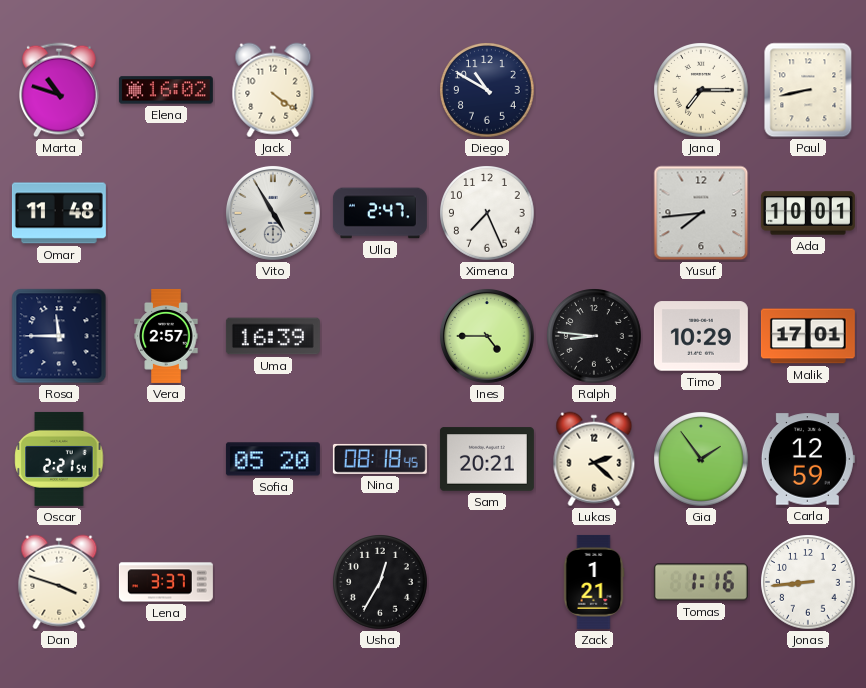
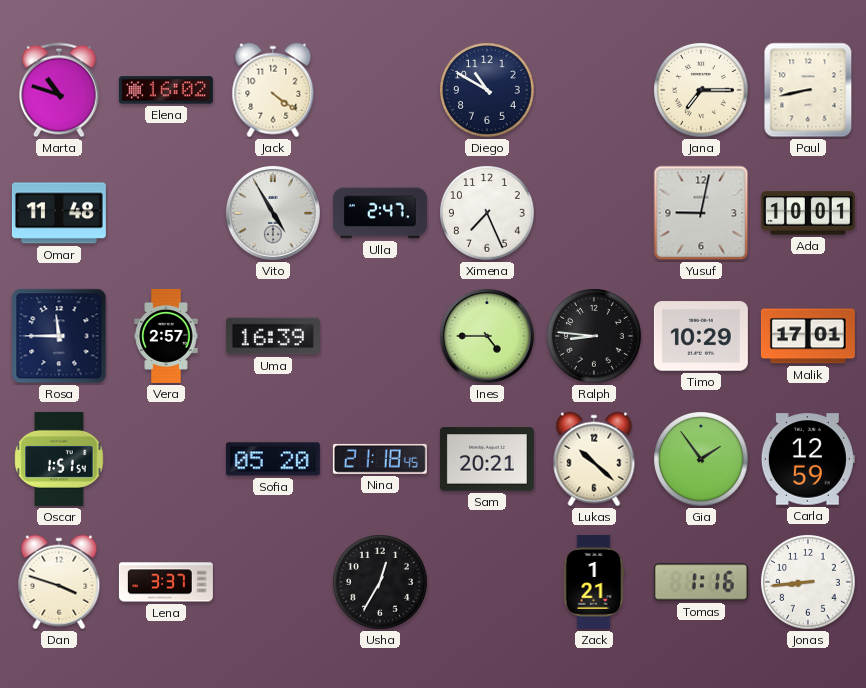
Yusuf: 7:44 -> 9:02
Oscar: 2:21 -> 1:51
Nina: 08:18 -> 21:18
Lukas: 2:22 -> 10:22
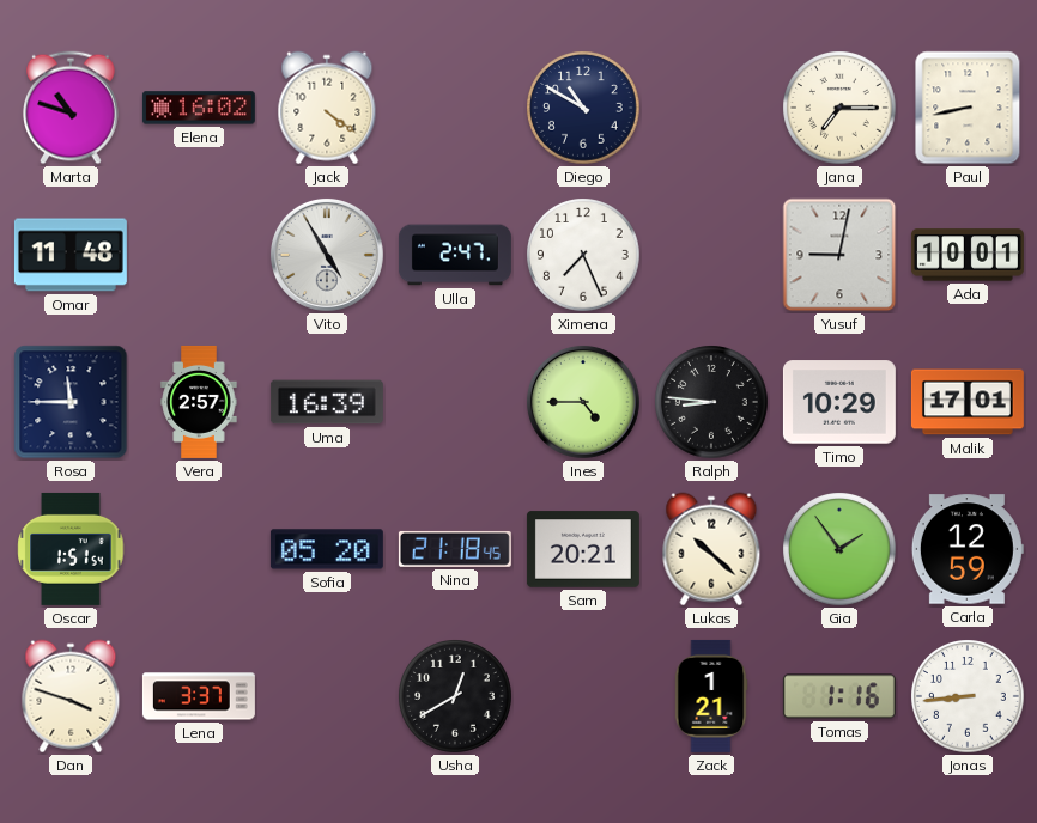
Usha: 12:35 -> 12:40
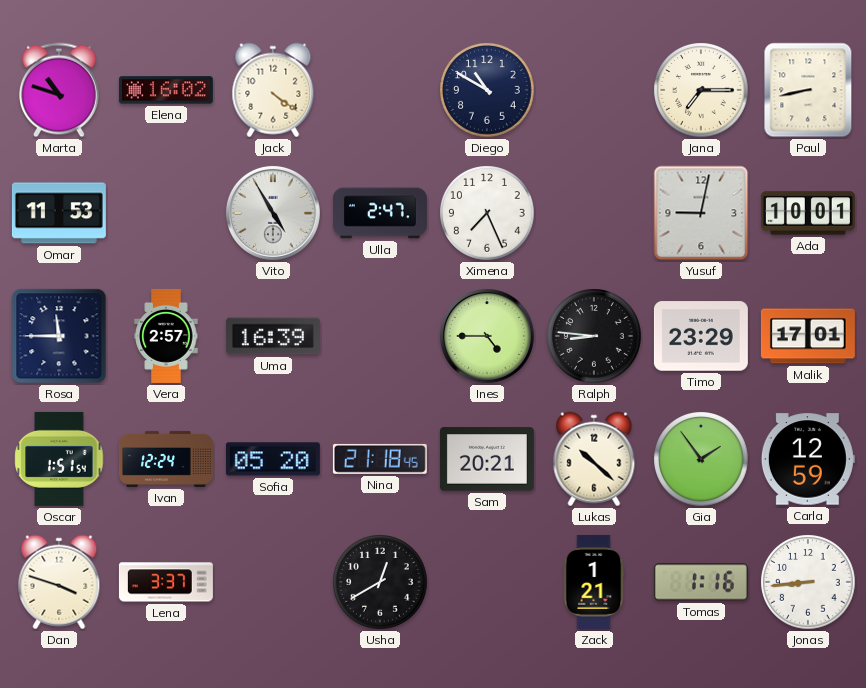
Omar: 11:48 -> 11:53
Timo: 10:29 -> 23:29
Ivan: none -> 12:24
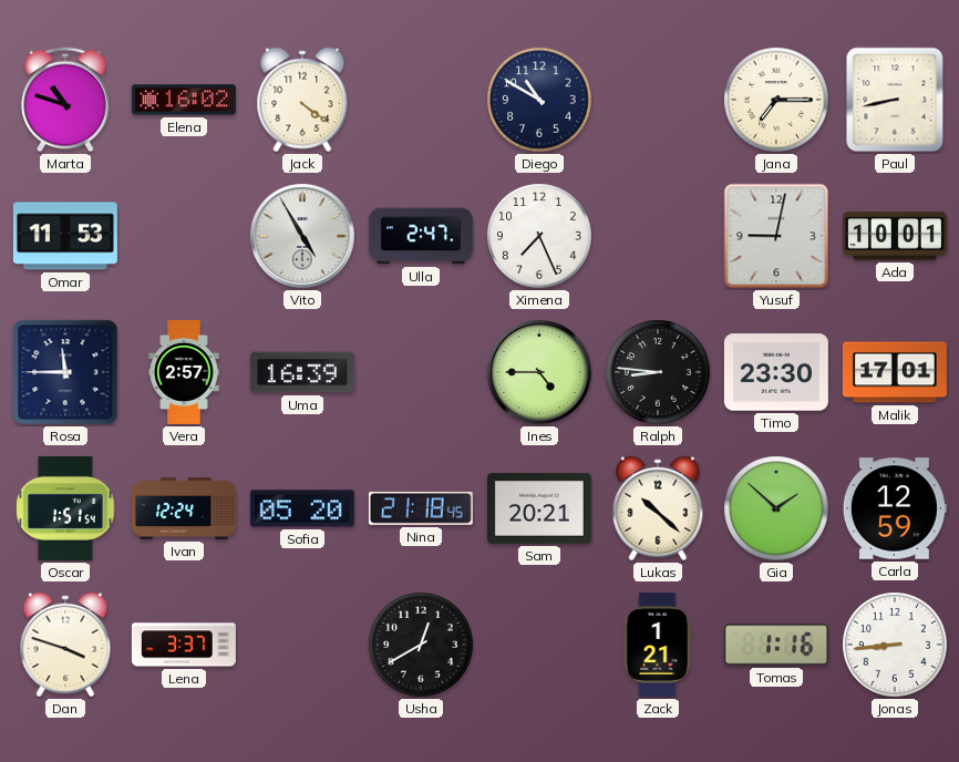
Timo: 23:29 -> 23:30
Gia: 1:54 -> 1:52
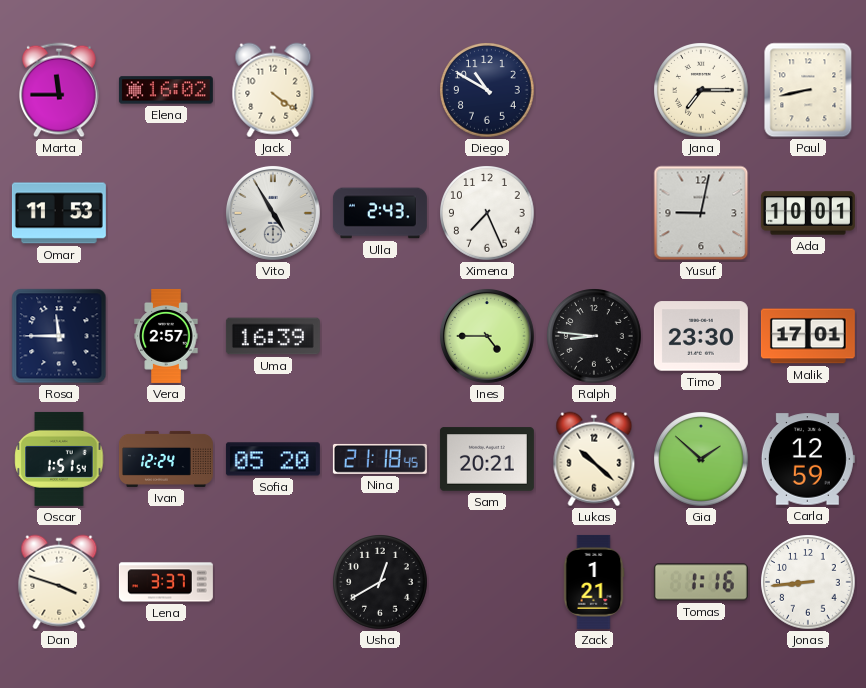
Marta: 10:48 -> 11:45
Ulla: 2:47 -> 2:43
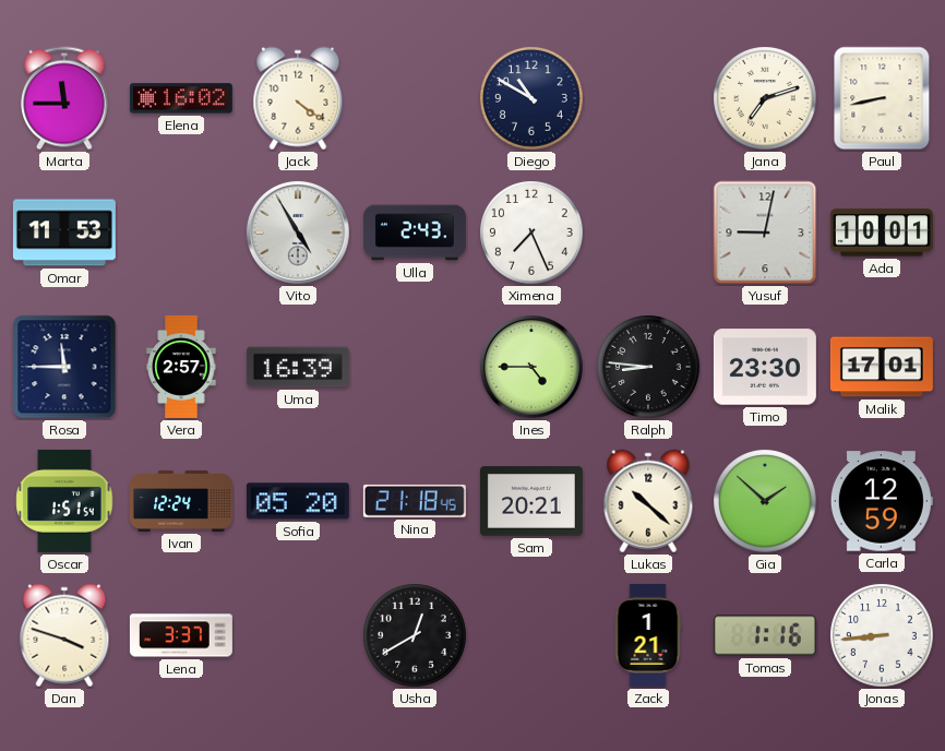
Jana: 7:15 -> 7:12
